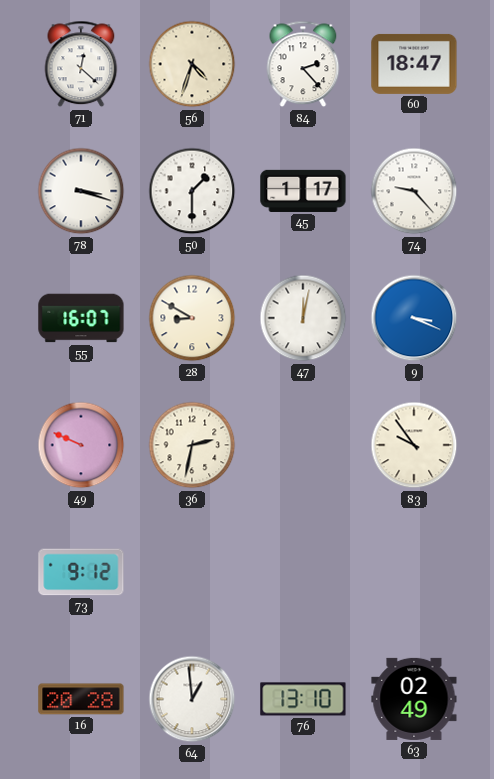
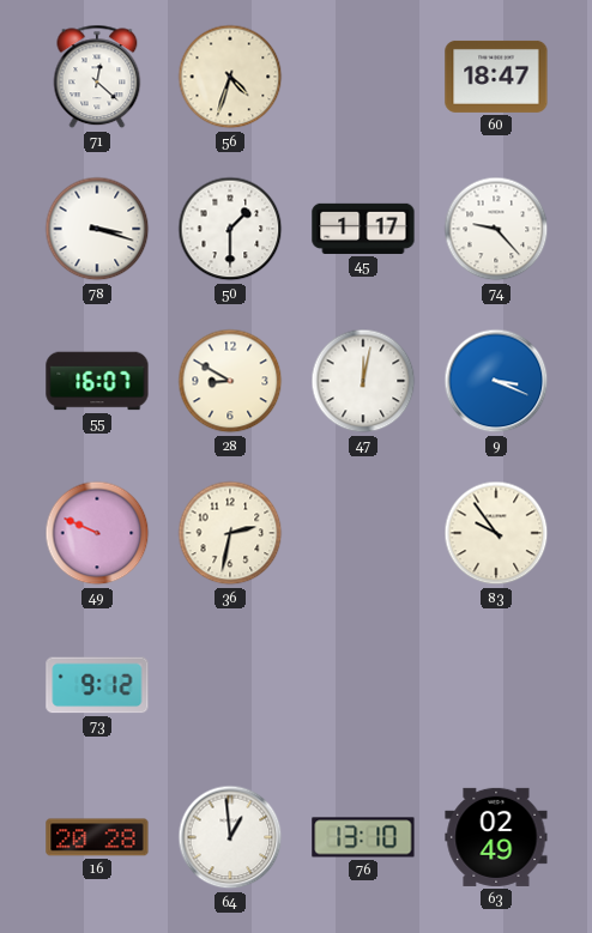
84: 2:23 -> none
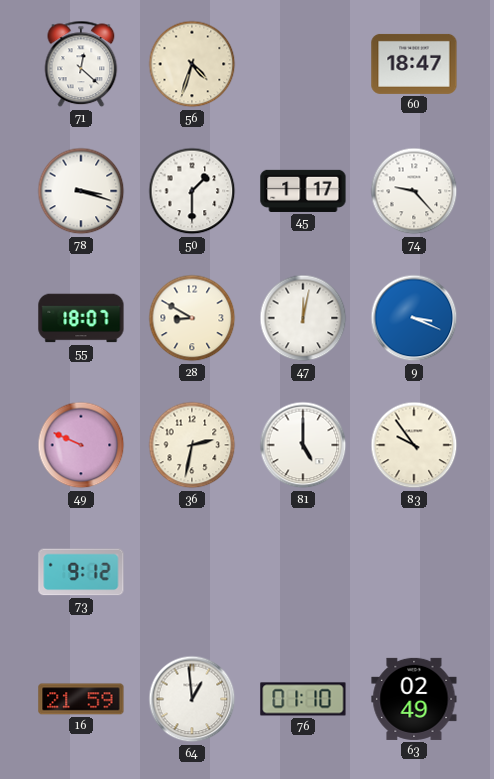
55: 16:07 -> 18:07
81: none -> 5:00
16: 20:28 -> 21:59
76: 13:10 -> 01:10
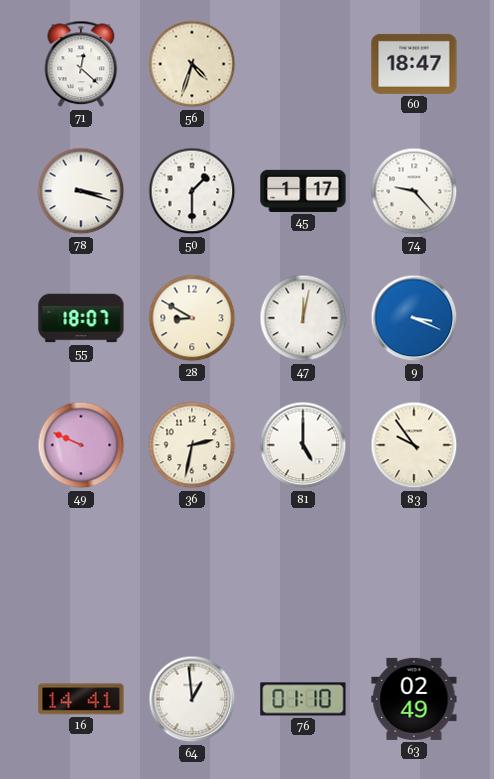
73: 9:12 -> none
16: 21:59 -> 14:41
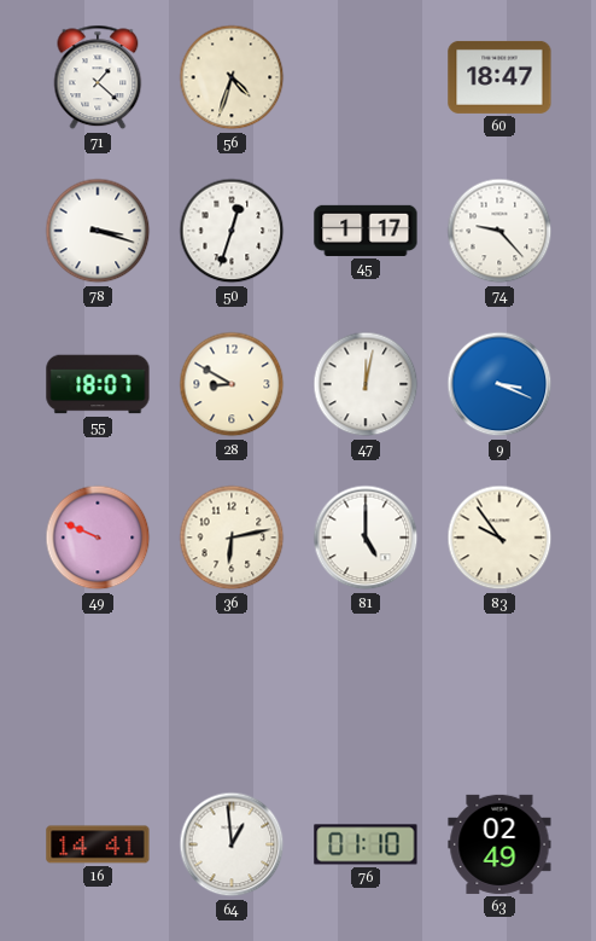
71: 12:22 -> 1:22
50: 1:30 -> 12:33
36: 2:32 -> 6:13
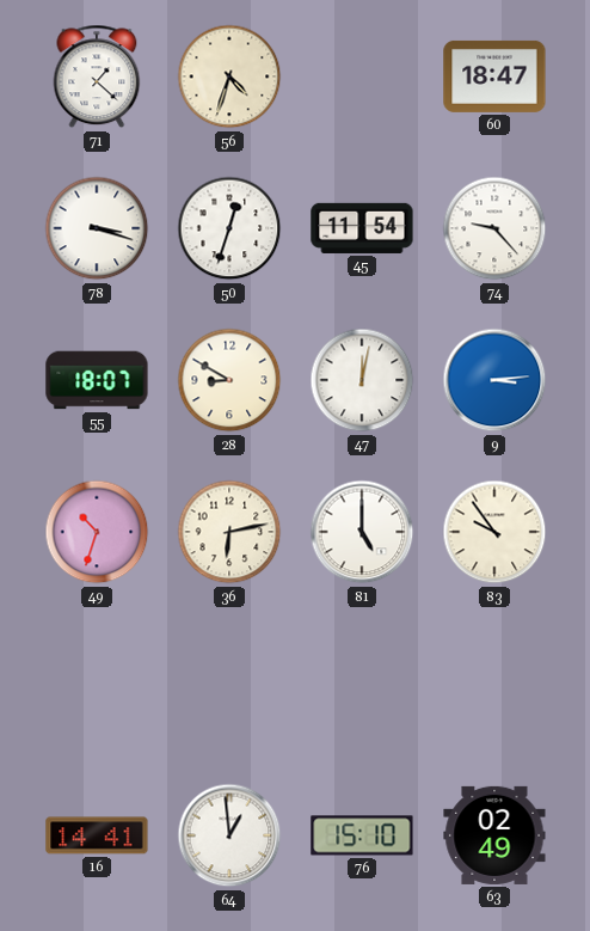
45: 1:17 -> 11:54
9: 3:19 -> 3:14
49: 9:49 -> 10:33
76: 01:10 -> 15:10
